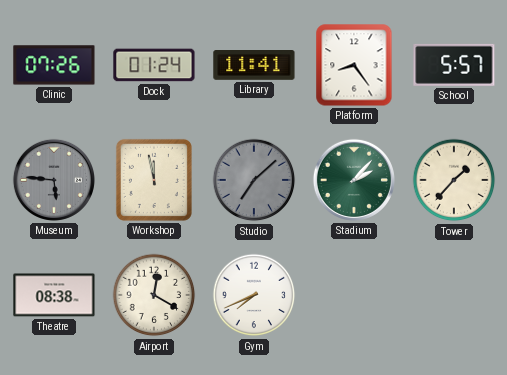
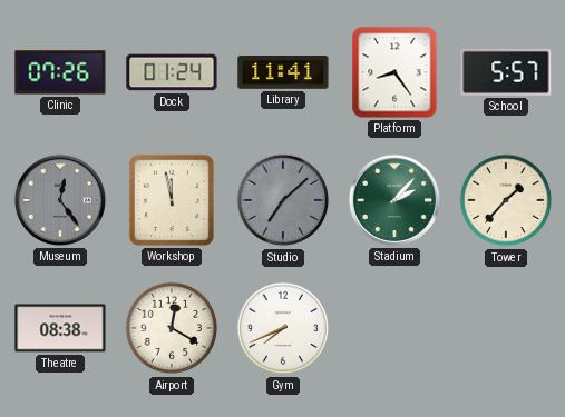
Museum: 5:46 -> 12:24
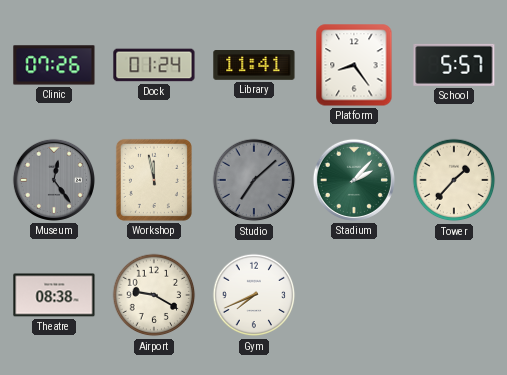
Airport: 12:20 -> 9:20
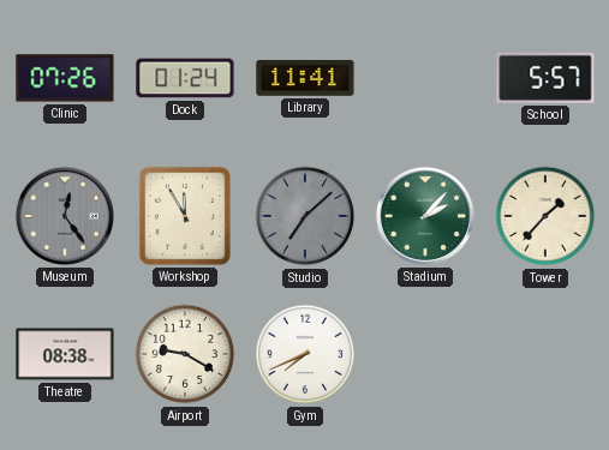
Platform: 8:24 -> none
Workshop: 11:58 -> 11:55
